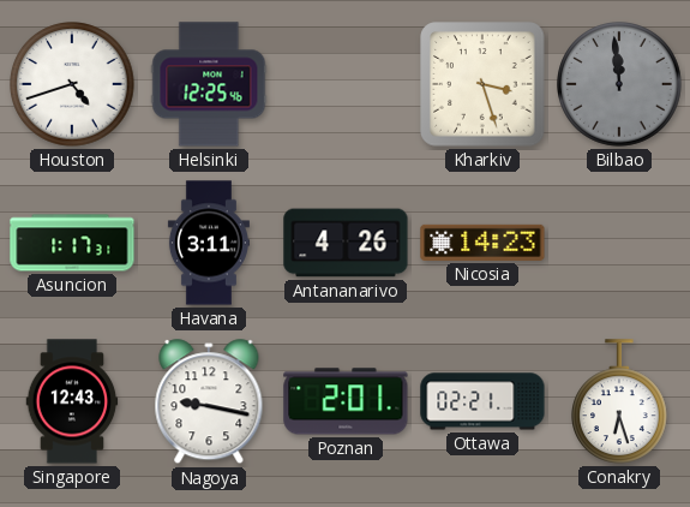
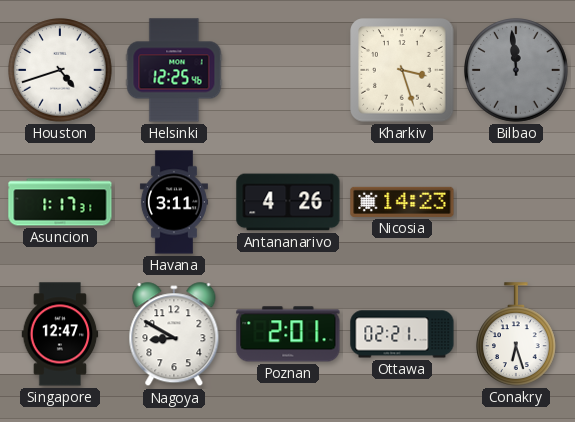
Singapore: 12:43 -> 12:47
Nagoya: 9:17 -> 8:50
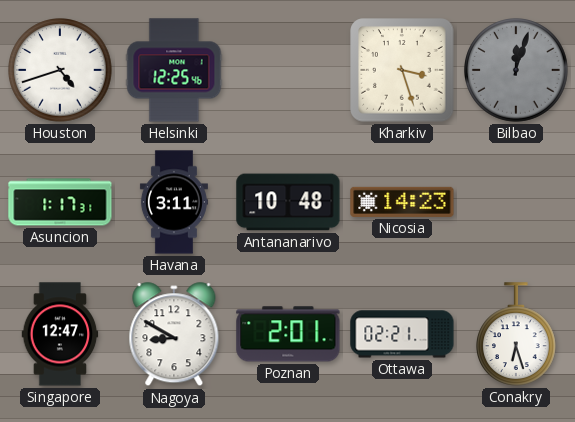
Bilbao: 11:59 -> 12:03
Antananarivo: 4:26 -> 10:48
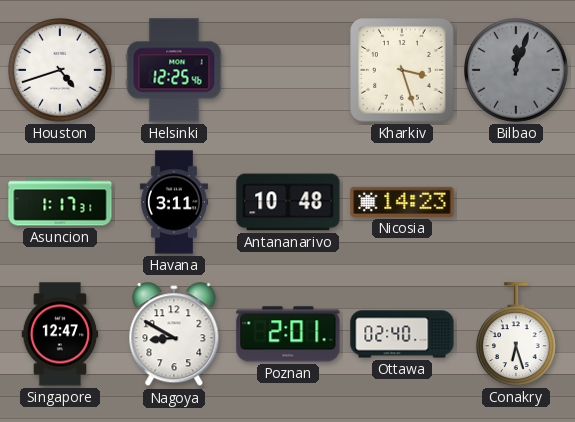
Ottawa: 02:21 -> 02:40
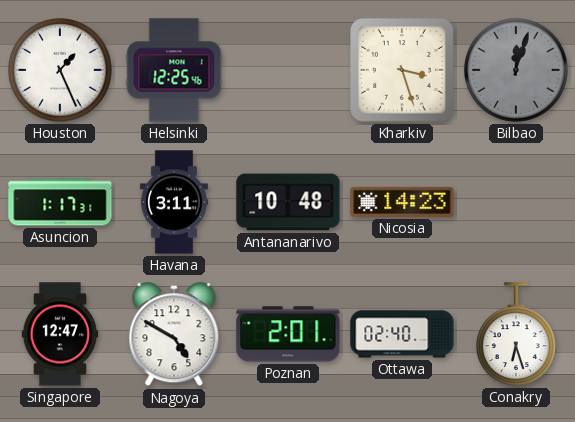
Houston: 4:42 -> 1:26
Nagoya: 8:50 -> 4:50
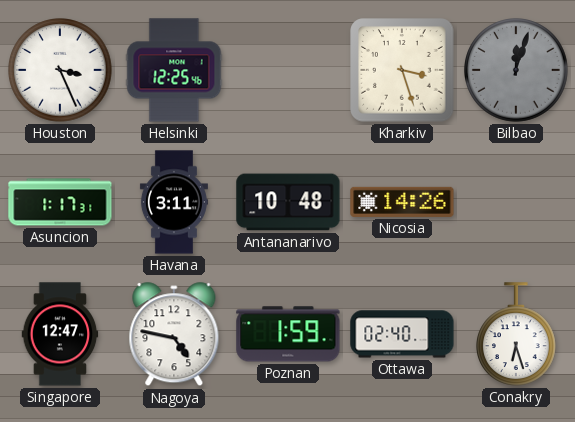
Houston: 1:26 -> 3:26
Nicosia: 14:23 -> 14:26
Nagoya: 4:50 -> 4:47
Poznan: 2:01 -> 1:59
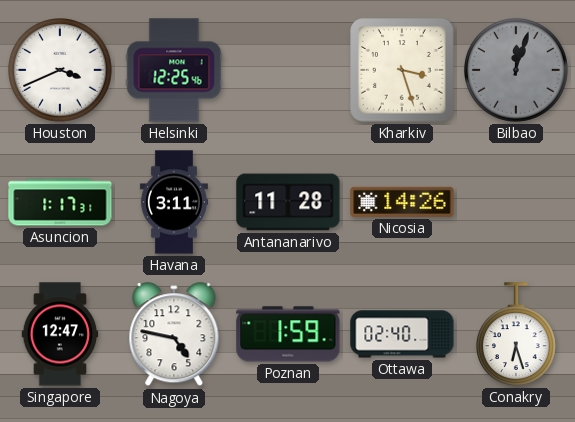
Houston: 3:26 -> 3:41
Antananarivo: 10:48 -> 11:28
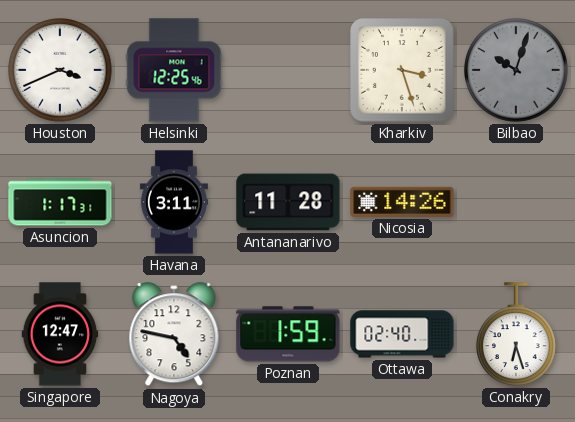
Bilbao: 12:03 -> 10:03
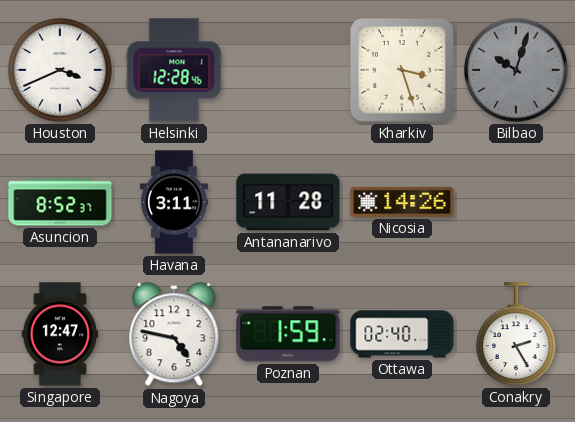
Helsinki: 12:25 -> 12:28
Asuncion: 1:17 -> 8:52
Conakry: 6:27 -> 2:25
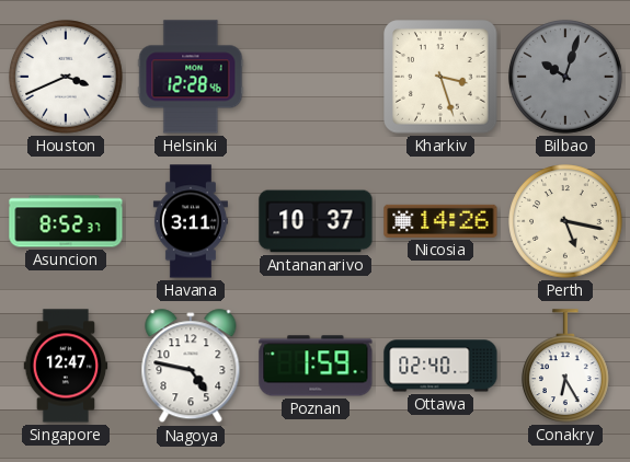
Antananarivo: 11:28 -> 10:37
Perth: none -> 5:17
Conakry: 2:25 -> 6:25
